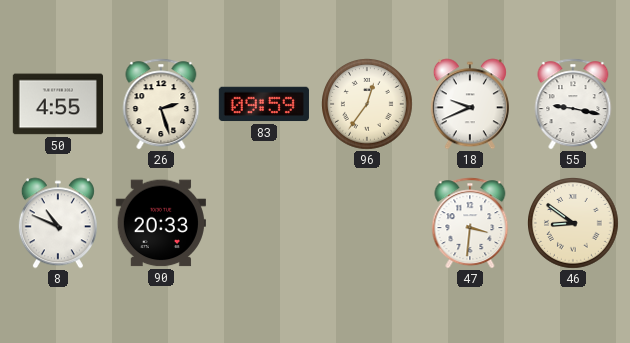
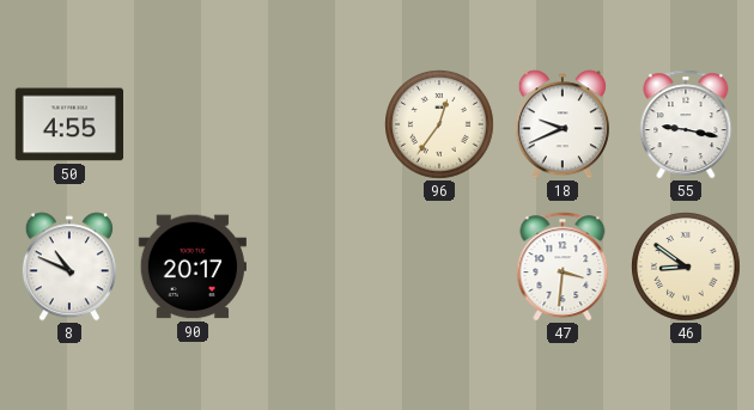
26: 2:27 -> none
83: 09:59 -> none
90: 20:33 -> 20:17
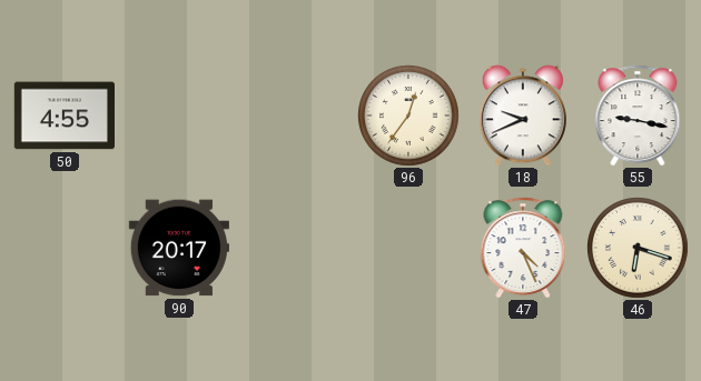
8: 10:49 -> none
47: 3:31 -> 4:26
46: 8:51 -> 6:18
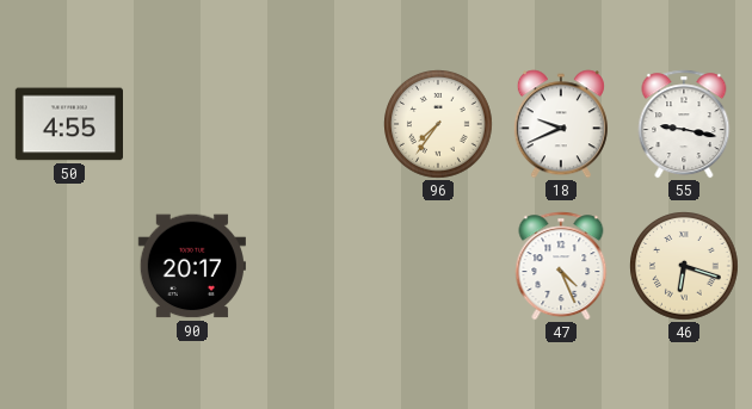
96: 12:36 -> 7:36
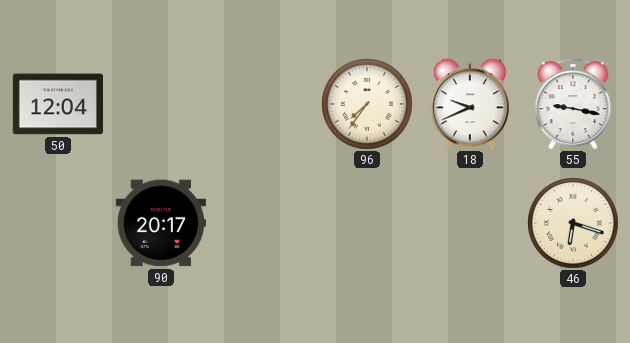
50: 4:55 -> 12:04
47: 4:26 -> none
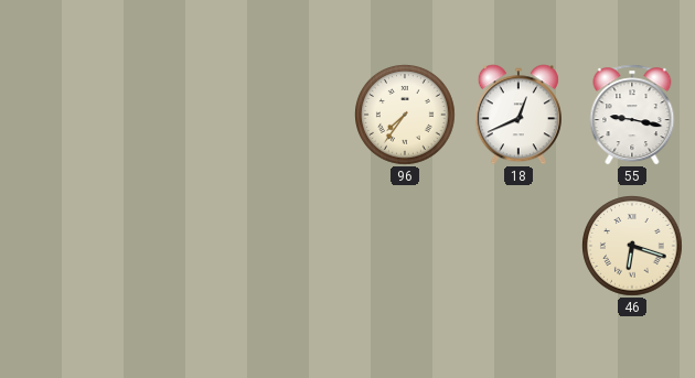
50: 12:04 -> none
18: 9:41 -> 12:41
90: 20:17 -> none
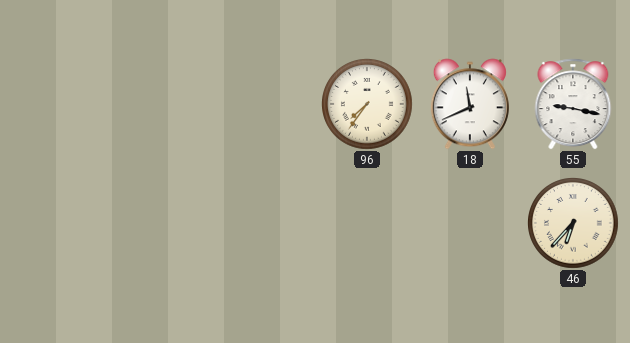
18: 12:41 -> 11:41
46: 6:18 -> 6:37
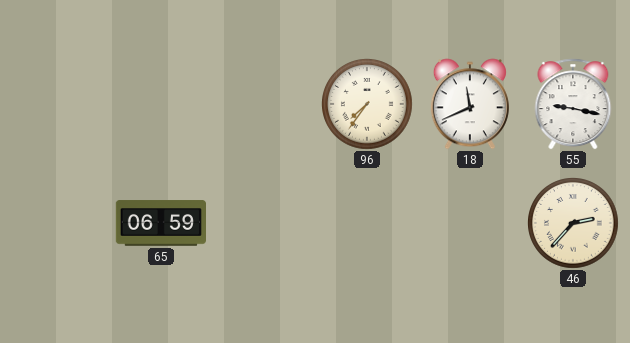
65: none -> 06:59
46: 6:37 -> 2:37
